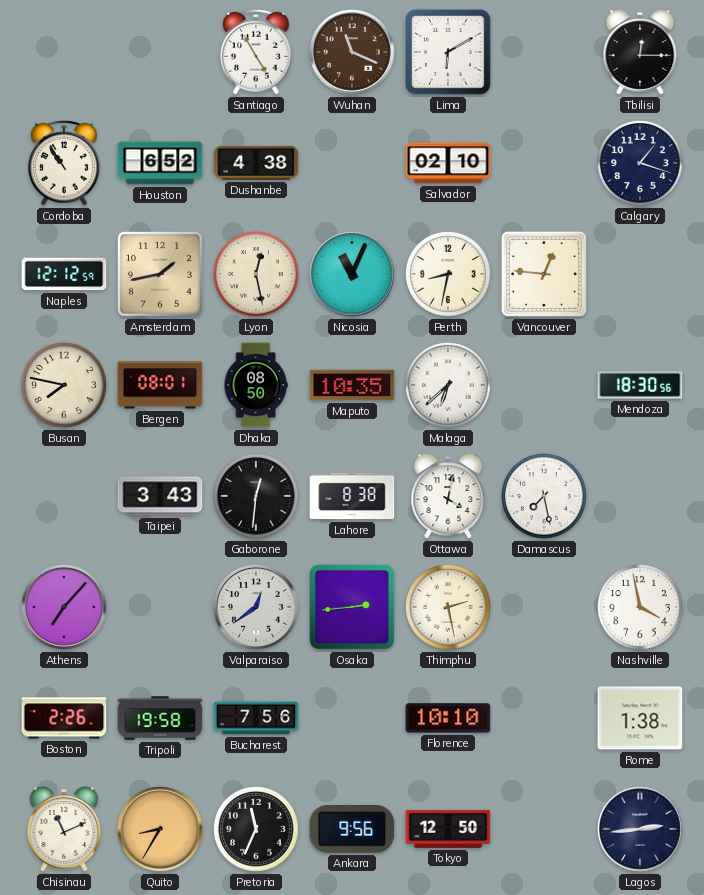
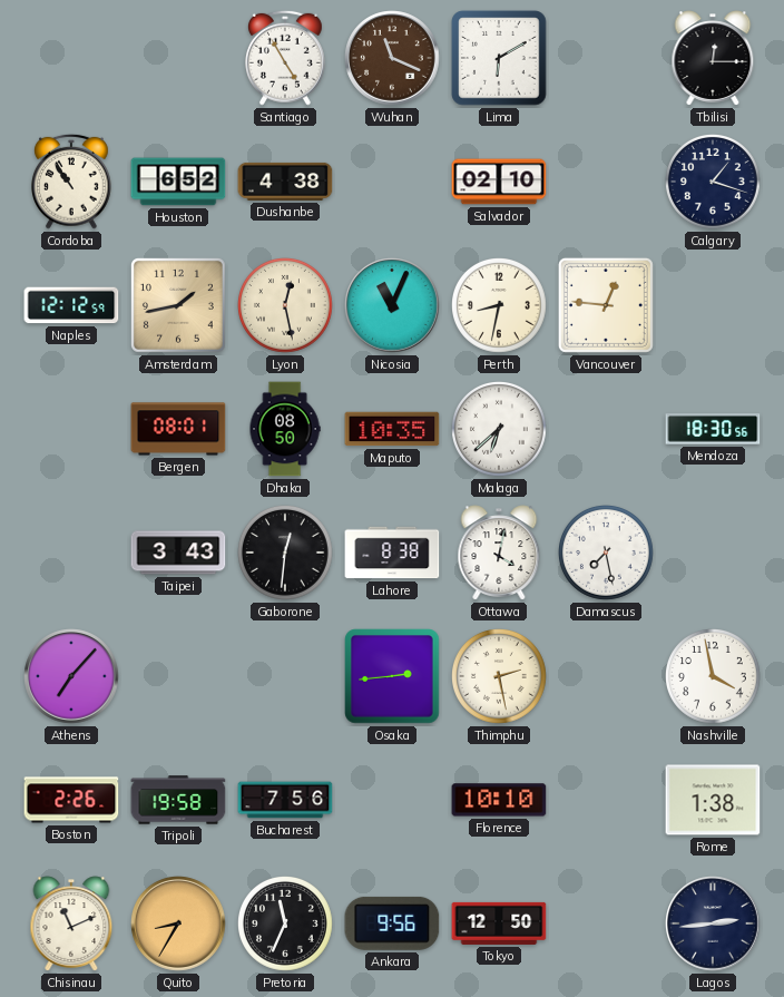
Busan: 7:47 -> none
Valparaiso: 12:39 -> none
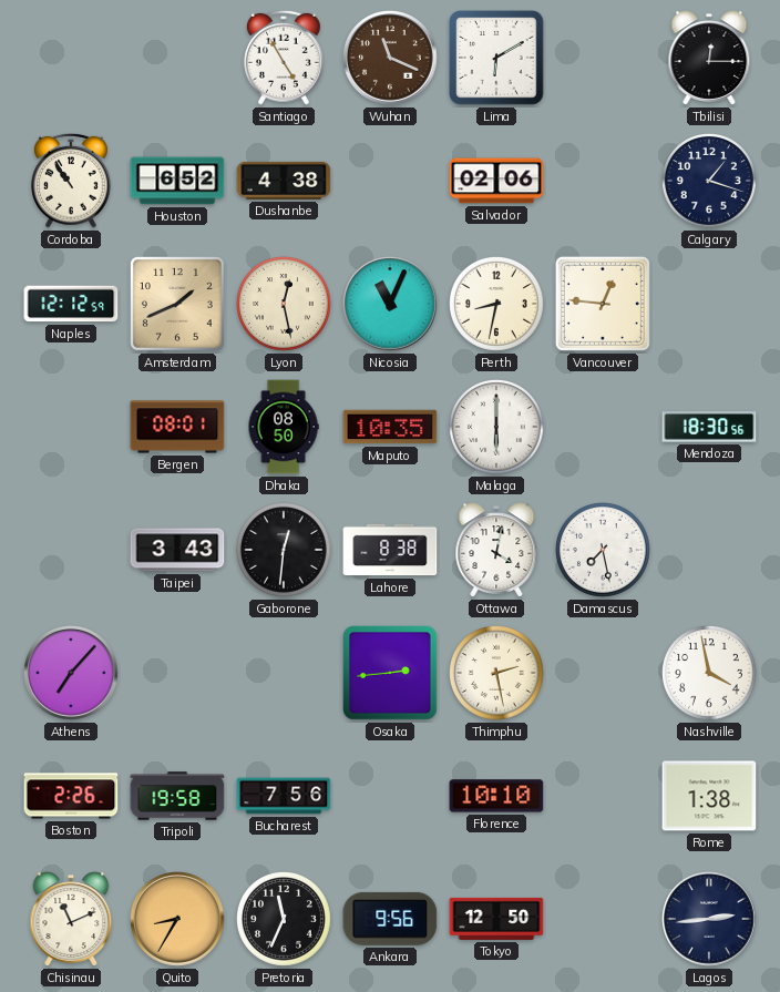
Salvador: 02:10 -> 02:06
Amsterdam: 1:43 -> 1:41
Malaga: 6:38 -> 6:00
